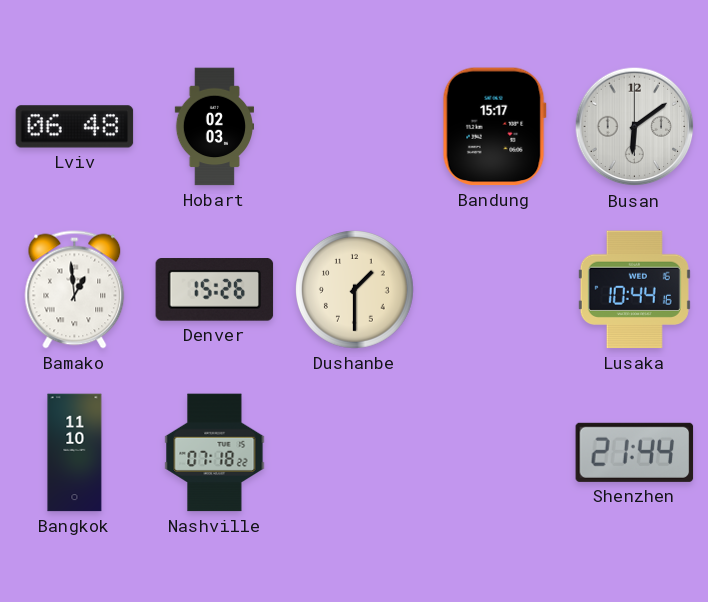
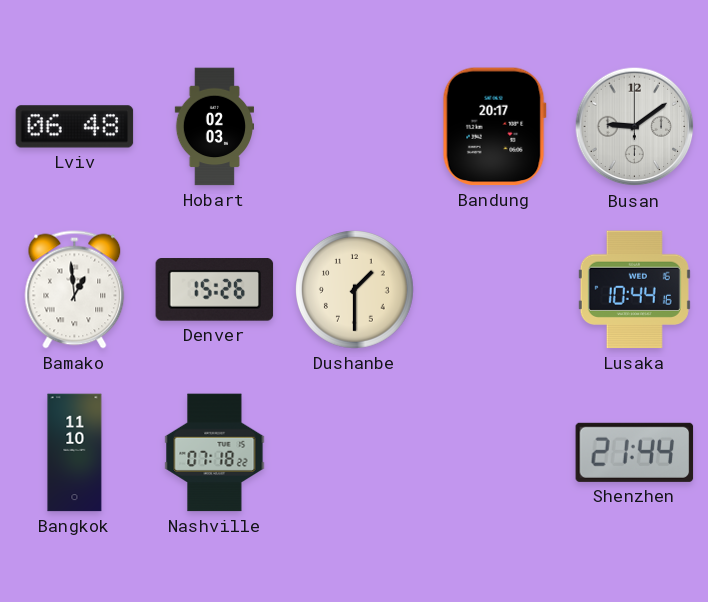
Bandung: 15:17 -> 20:17
Busan: 6:09 -> 9:09
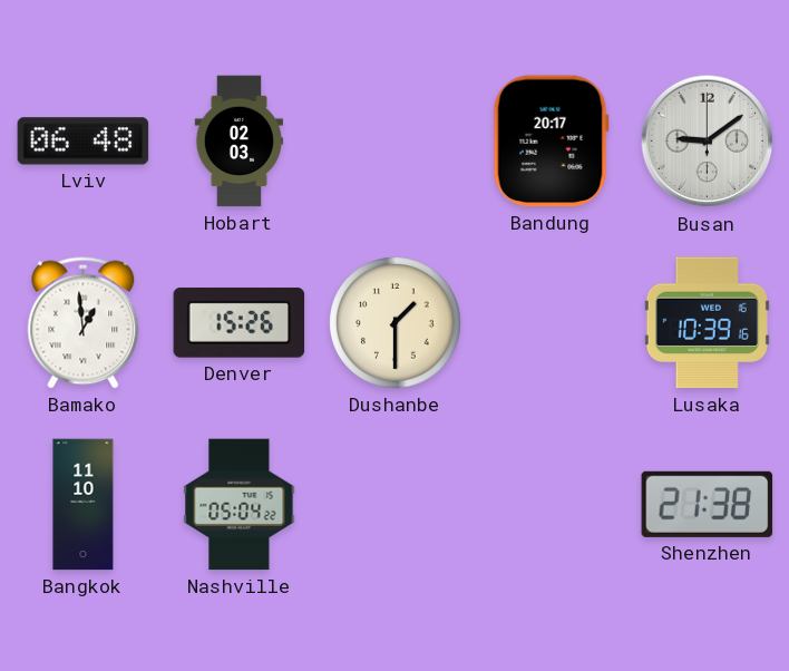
Lusaka: 10:44 -> 10:39
Nashville: 07:18 -> 05:04
Shenzhen: 21:44 -> 21:38
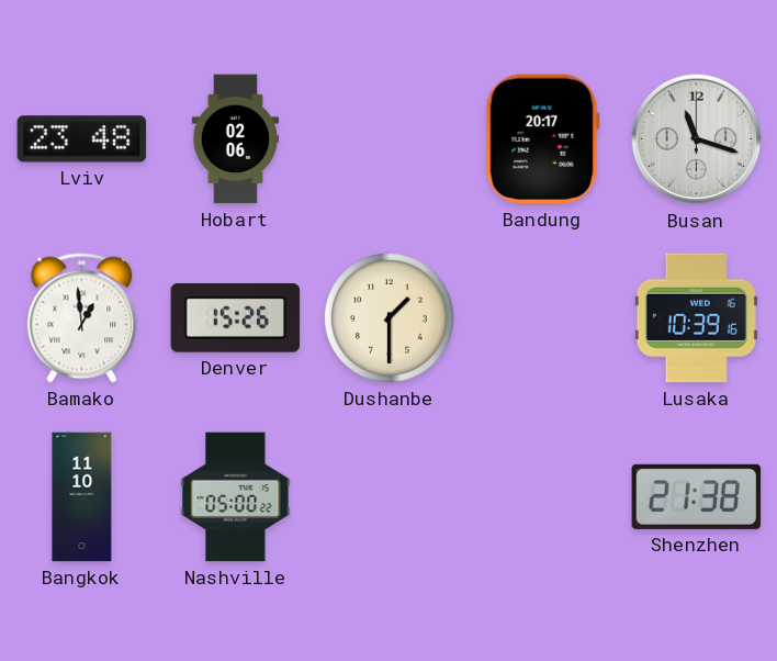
Lviv: 06:48 -> 23:48
Hobart: 02:03 -> 02:06
Busan: 9:09 -> 11:18
Nashville: 05:04 -> 05:00
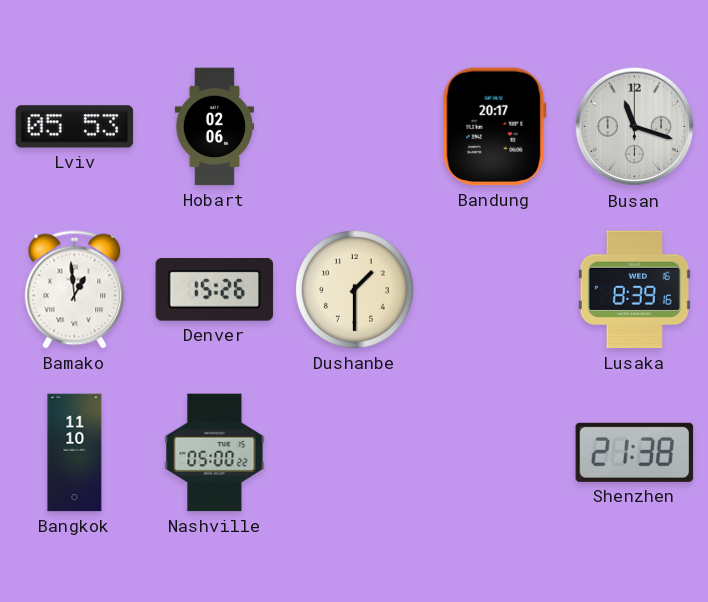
Lviv: 23:48 -> 05:53
Lusaka: 10:39 -> 8:39
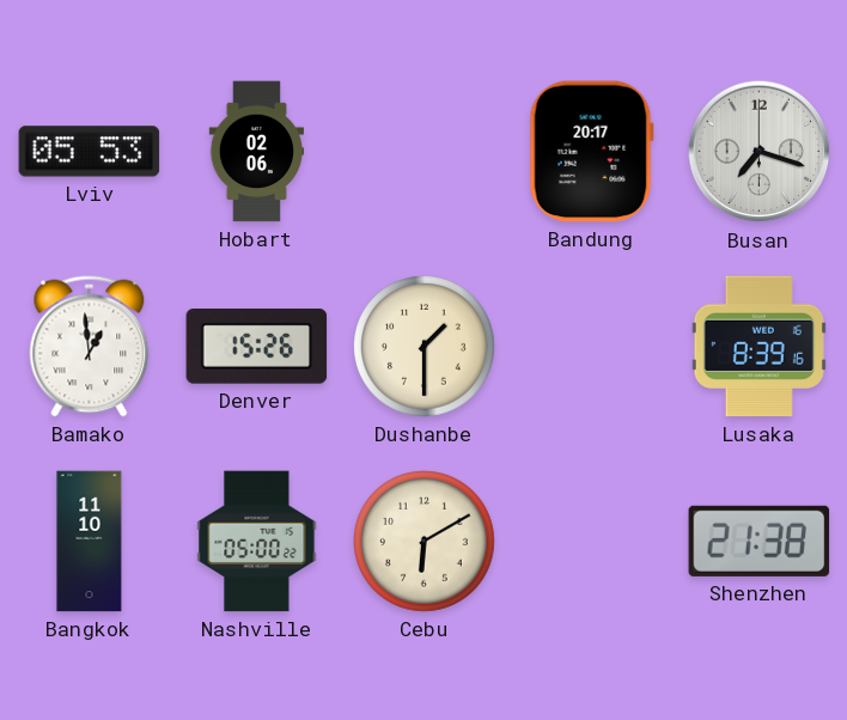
Busan: 11:18 -> 7:18
Cebu: none -> 6:10
